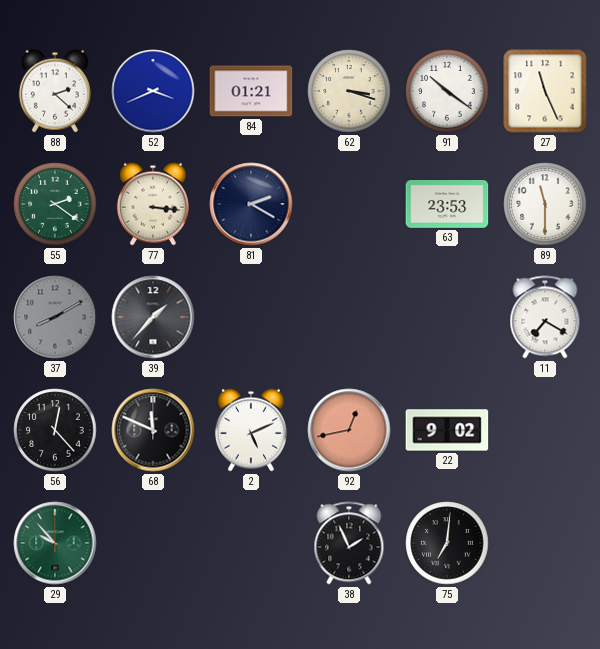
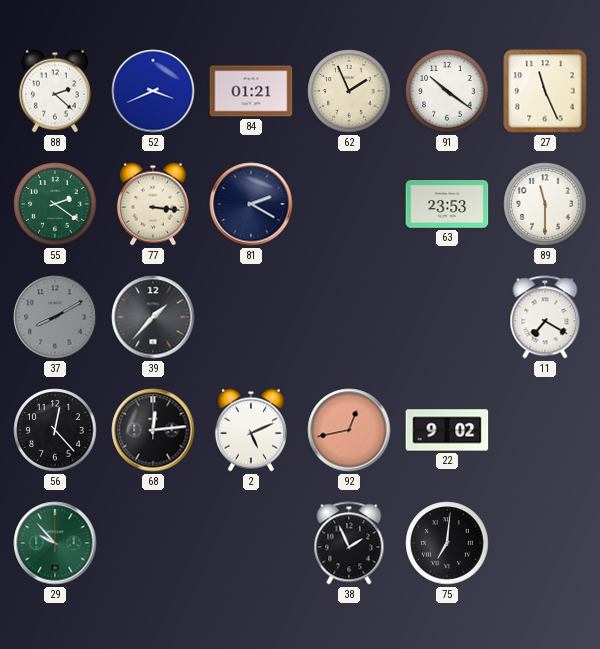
62: 3:18 -> 1:56
68: 11:49 -> 12:14
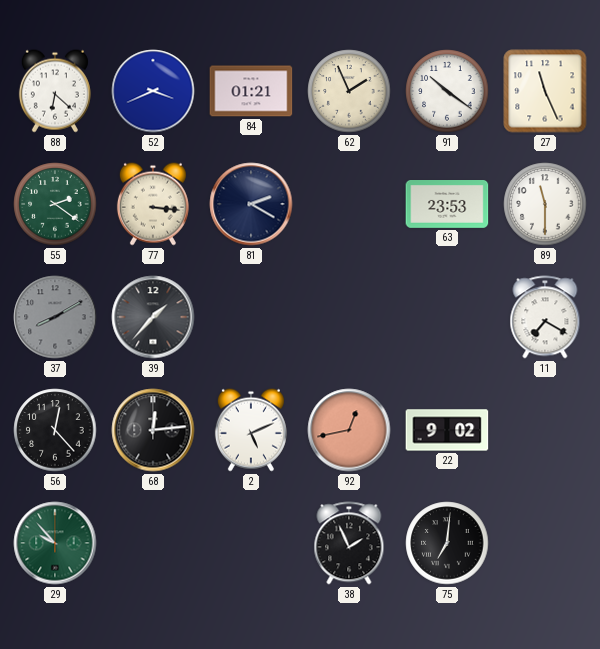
88: 2:22 -> 6:22
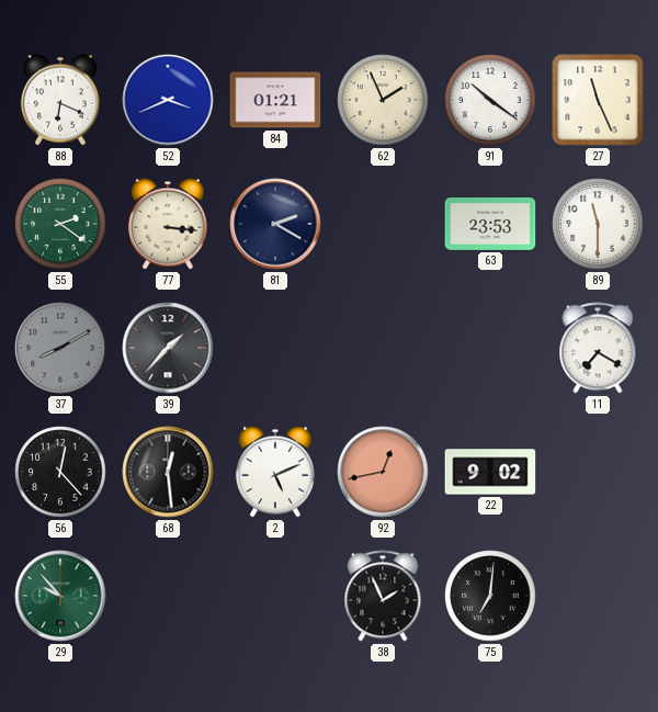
88: 6:22 -> 6:19
68: 12:14 -> 12:29
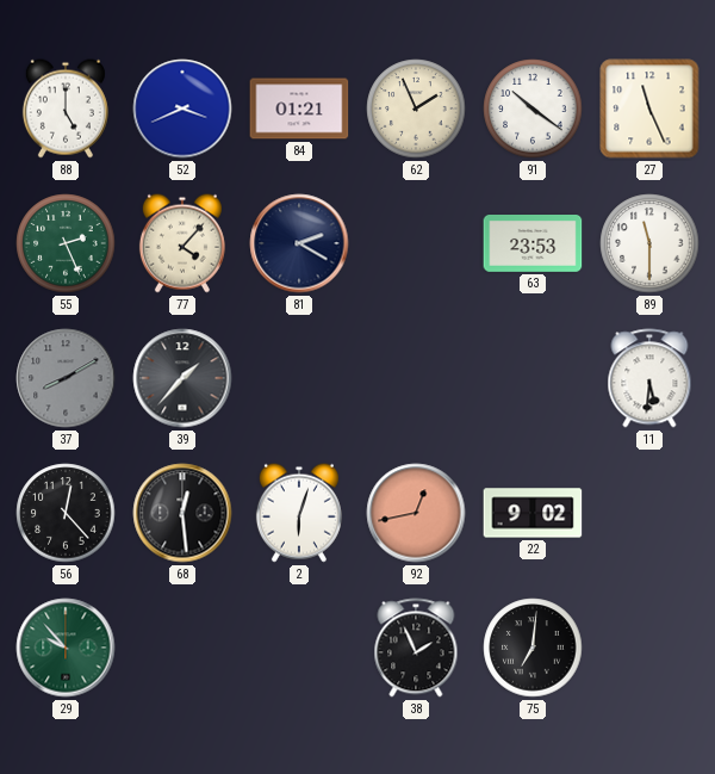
88: 6:19 -> 5:00
55: 2:21 -> 2:26
77: 3:16 -> 4:07
11: 7:20 -> 5:31
2: 5:11 -> 6:03
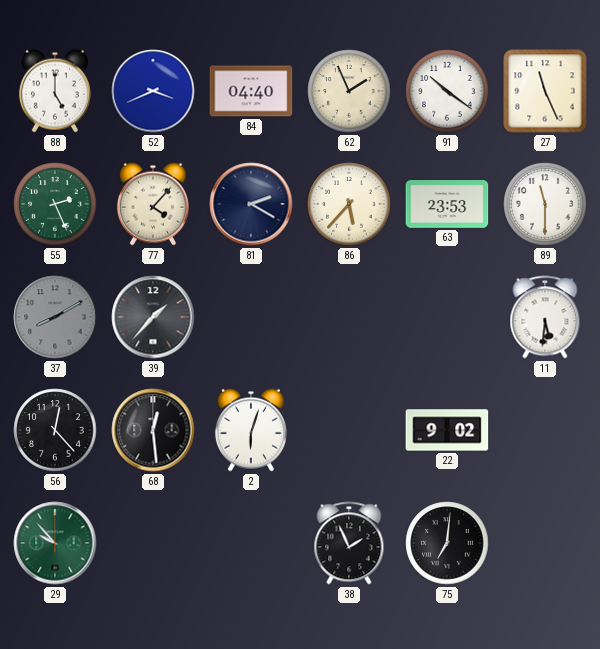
84: 01:21 -> 04:40
86: none -> 5:37
92: 12:43 -> none
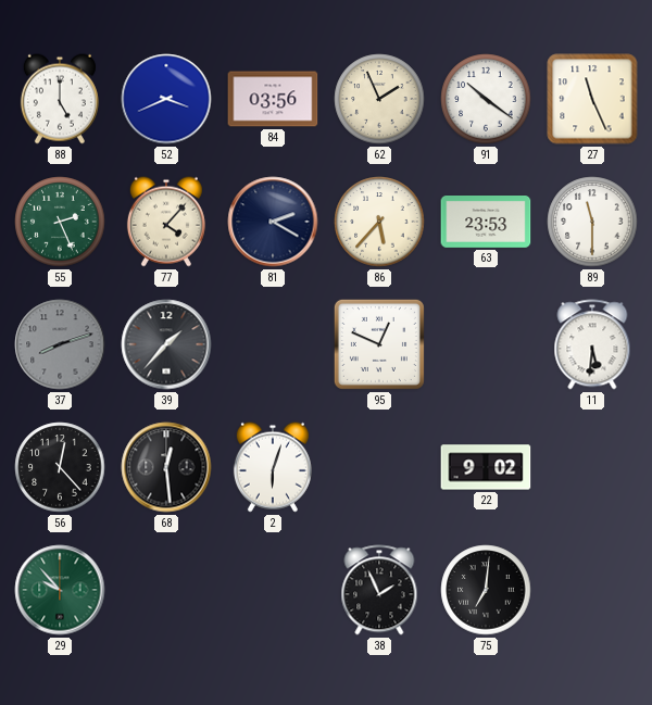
84: 04:40 -> 03:56
37: 8:10 -> 8:12
95: none -> 12:49
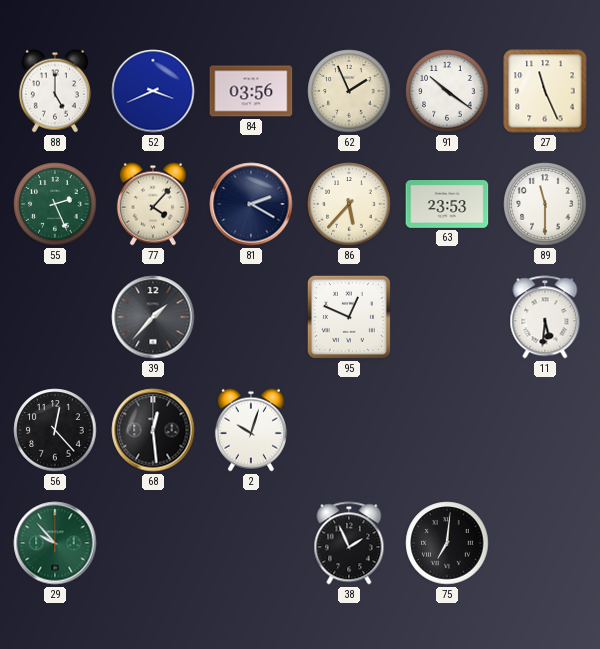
37: 8:12 -> none
2: 6:03 -> 10:03
22: 9:02 -> none
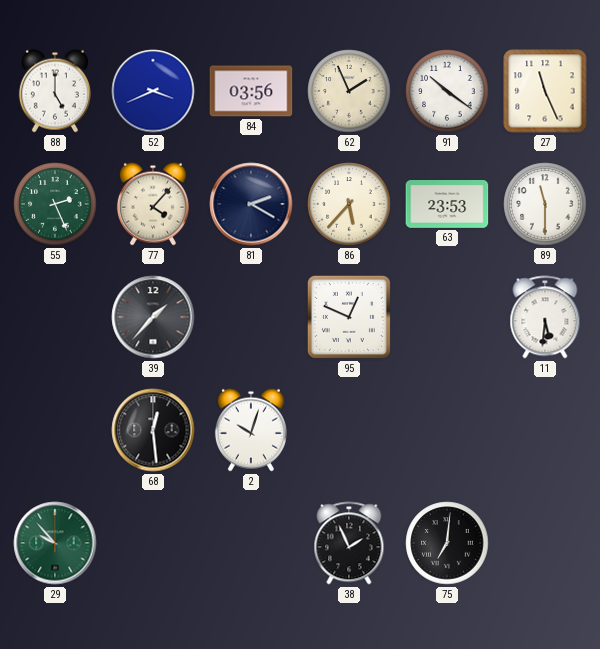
56: 12:23 -> none
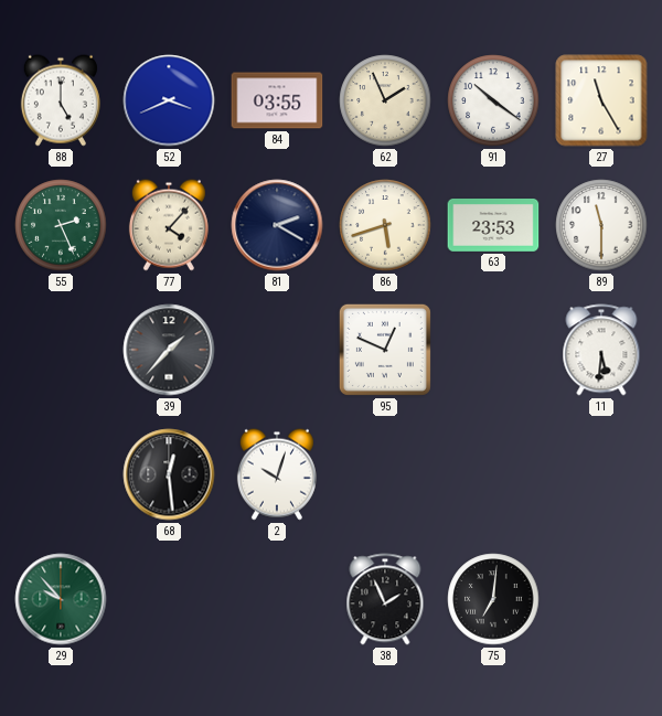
84: 03:56 -> 03:55
27: 11:26 -> 11:25
86: 5:37 -> 5:42
